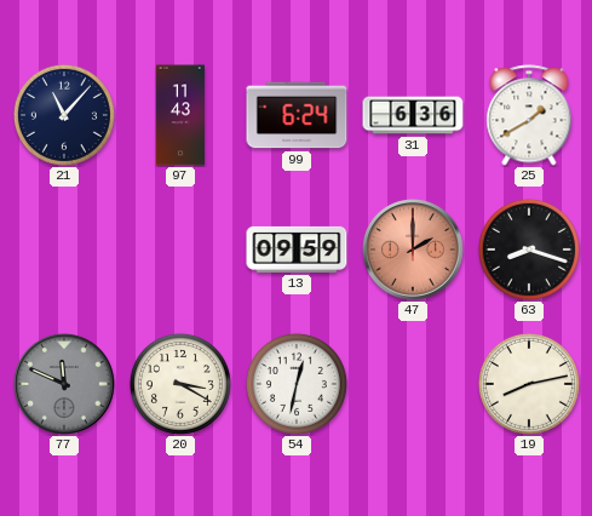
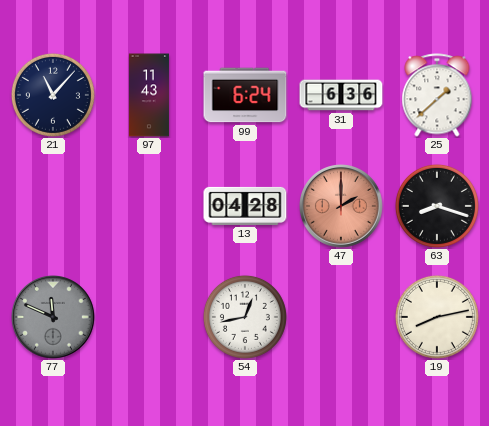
25: 1:40 -> 1:38
13: 09:59 -> 04:28
20: 3:20 -> none
54: 12:32 -> 12:43
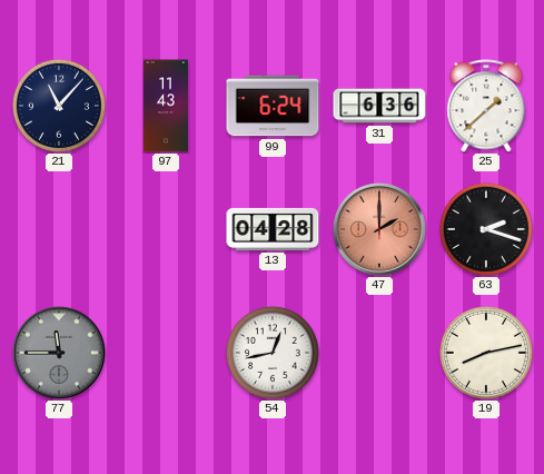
63: 8:18 -> 2:18
77: 11:49 -> 11:45
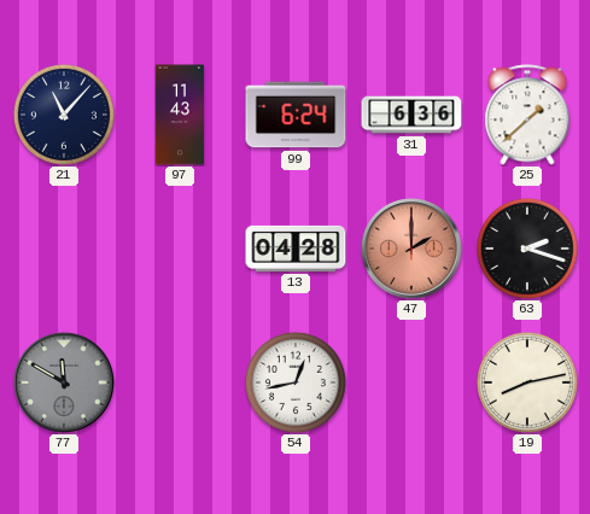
77: 11:45 -> 11:50
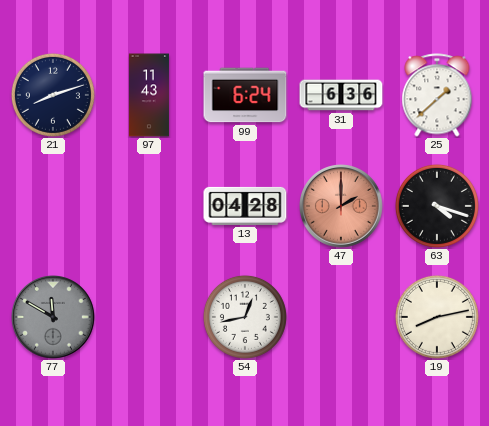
21: 11:07 -> 8:12
63: 2:18 -> 4:18
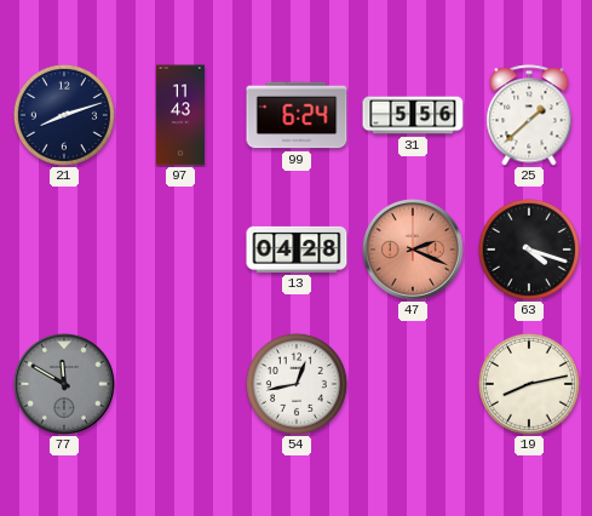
31: 6:36 -> 5:56
47: 2:00 -> 2:19
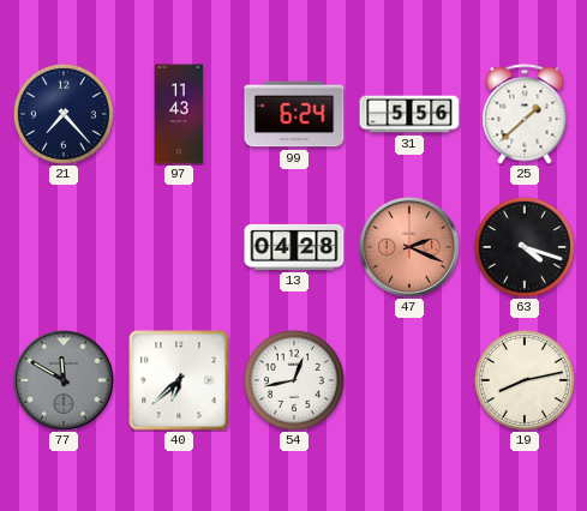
21: 8:12 -> 7:23
40: none -> 6:38
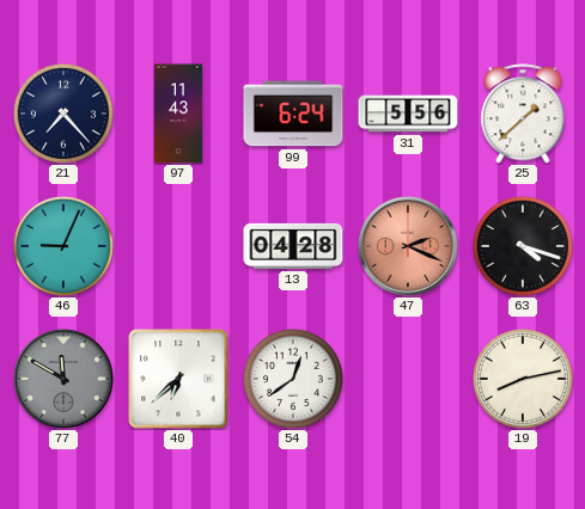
46: none -> 9:04
54: 12:43 -> 12:39
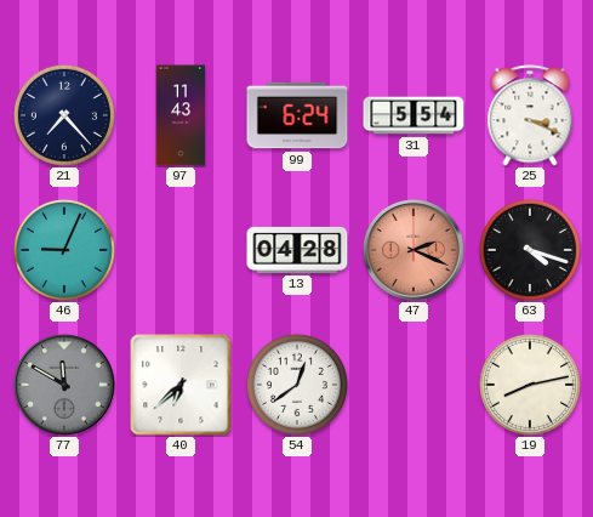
31: 5:56 -> 5:54
25: 1:38 -> 3:19
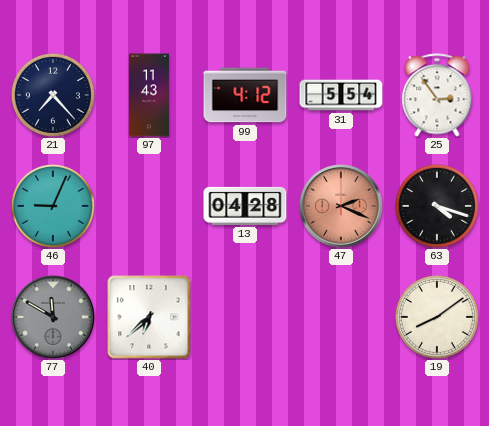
99: 6:24 -> 4:12
25: 3:19 -> 2:54
54: 12:39 -> none
19: 8:13 -> 8:09
